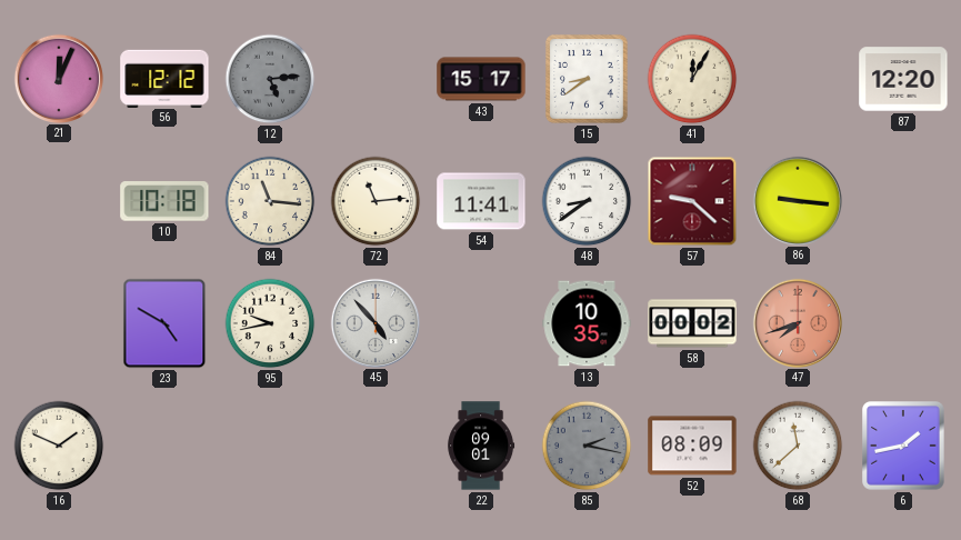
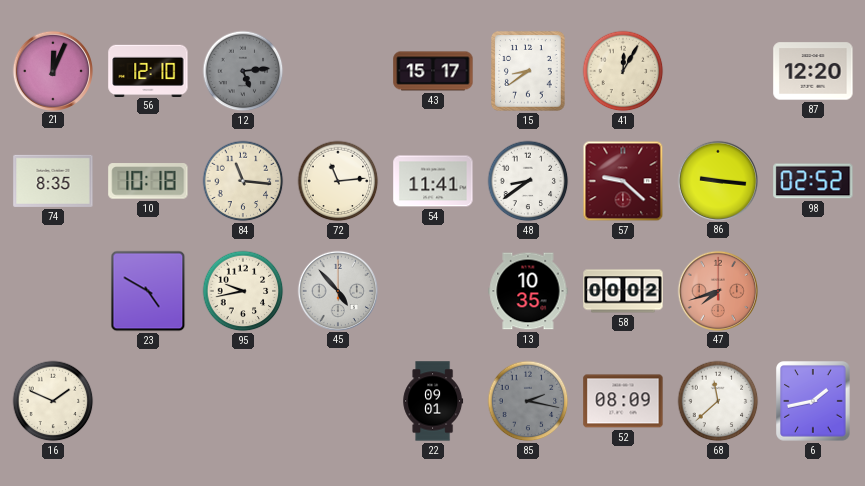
56: 12:12 -> 12:10
74: none -> 8:35
98: none -> 02:52
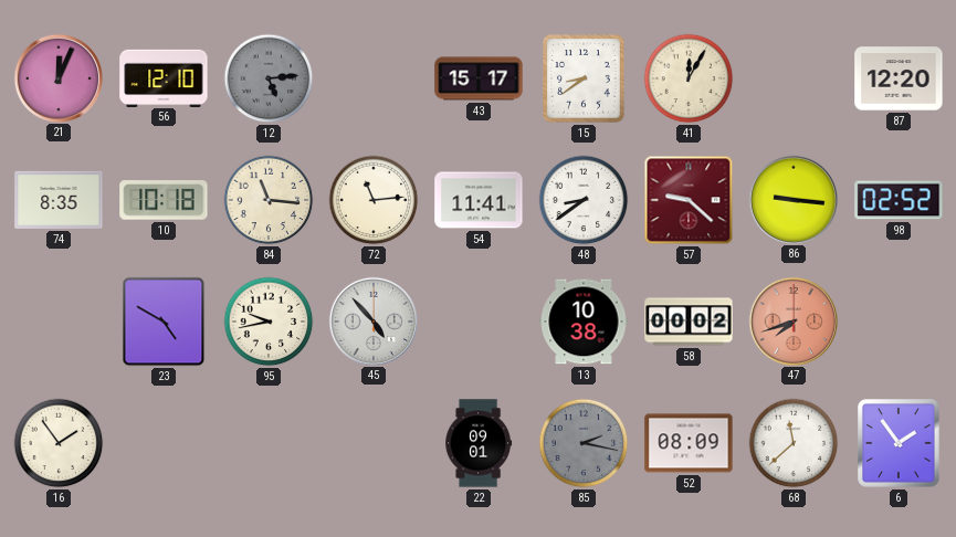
13: 10:35 -> 10:38
16: 1:49 -> 1:54
6: 1:43 -> 1:54
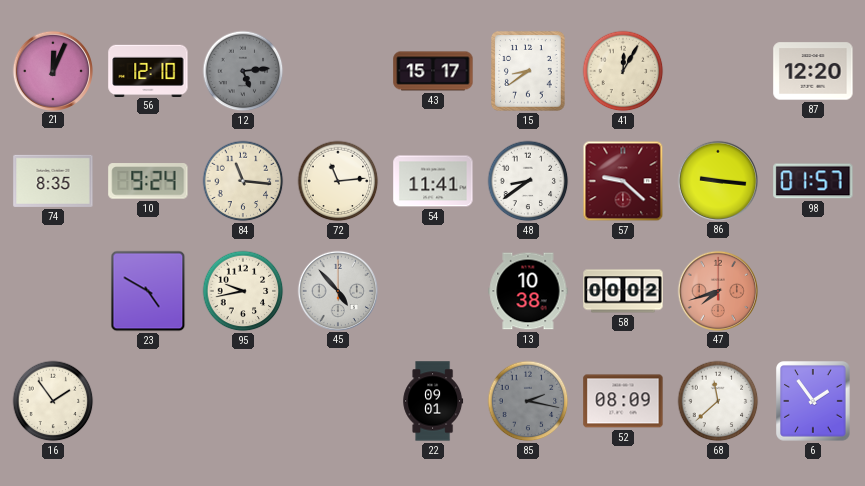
10: 10:18 -> 9:24
98: 02:52 -> 01:57
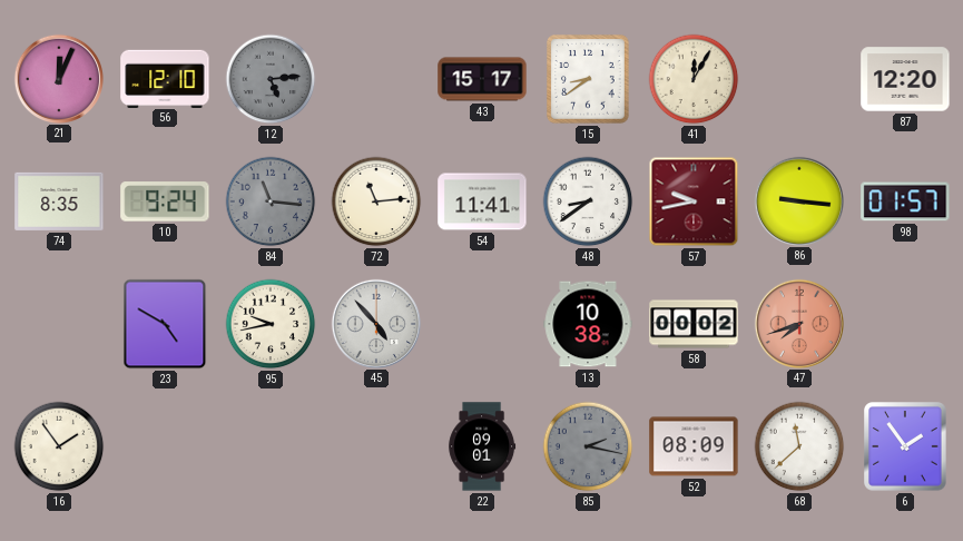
84 dial: cream -> grey
57: 9:22 -> 9:43
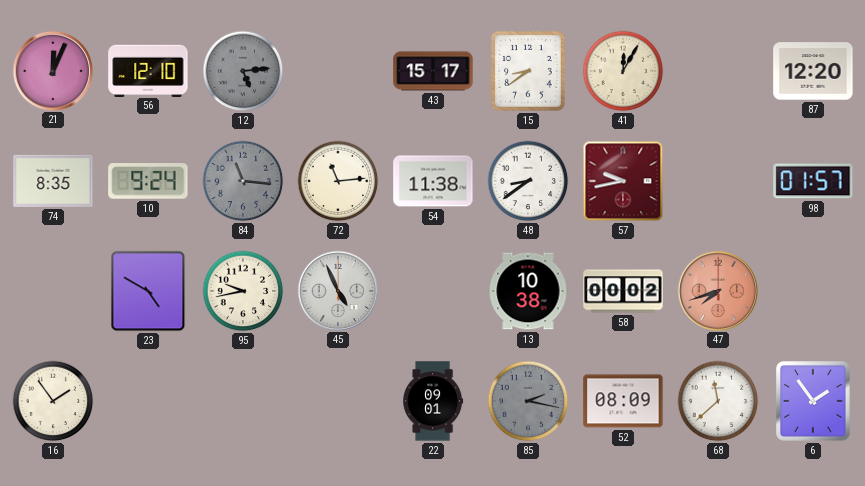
54: 11:41 -> 11:38
86: 9:16 -> none
45: 4:53 -> 4:56
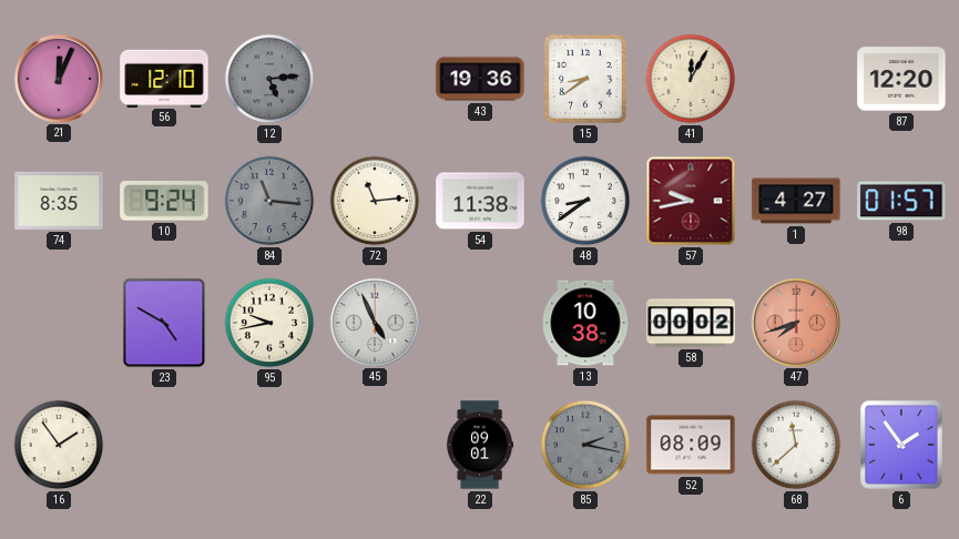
43: 15:17 -> 19:36
1: none -> 4:27
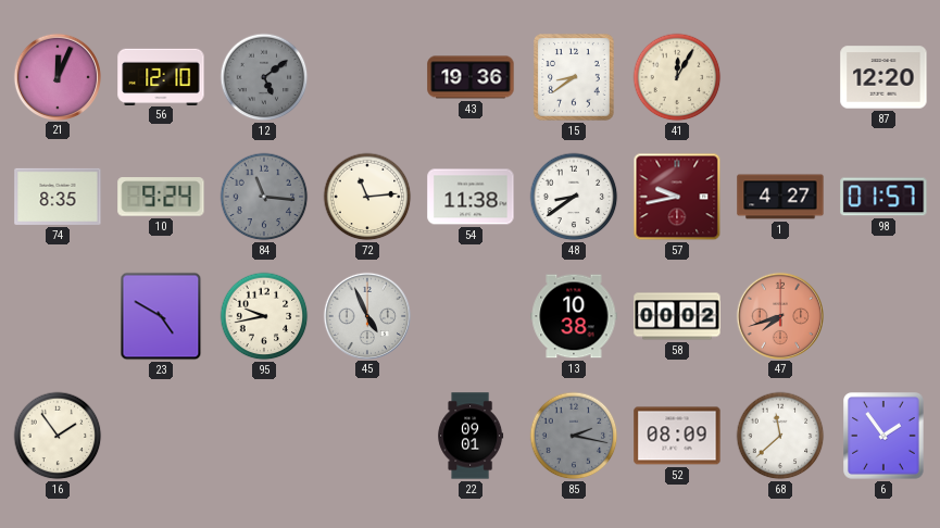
12: 5:14 -> 5:09
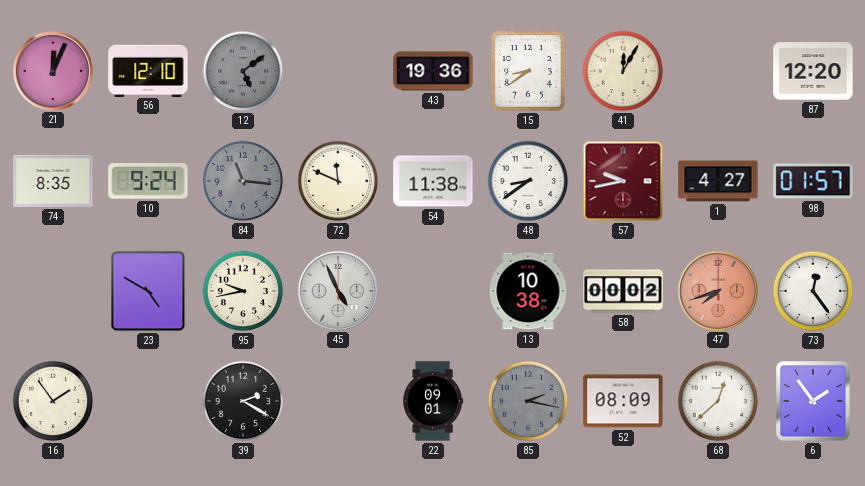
72: 11:14 -> 11:49
73: none -> 12:24
39: none -> 2:20
68: 11:38 -> 12:38
